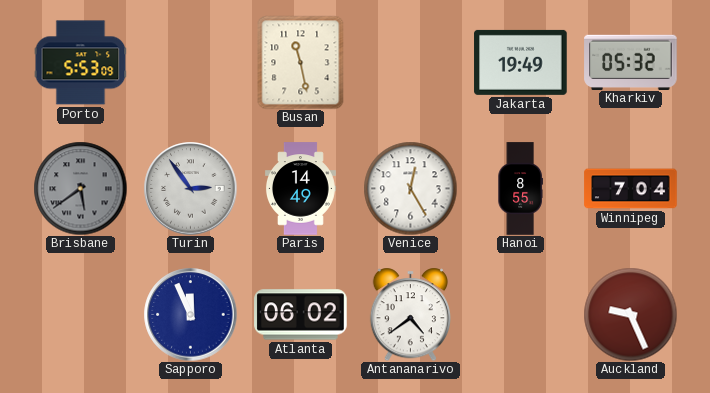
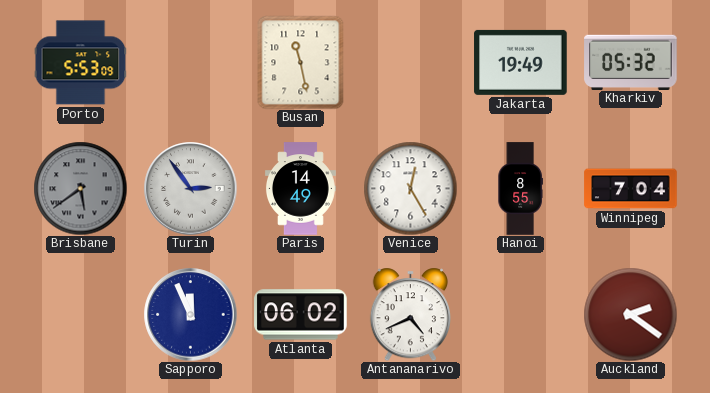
Antananarivo: 4:39 -> 4:41
Auckland: 9:26 -> 2:21
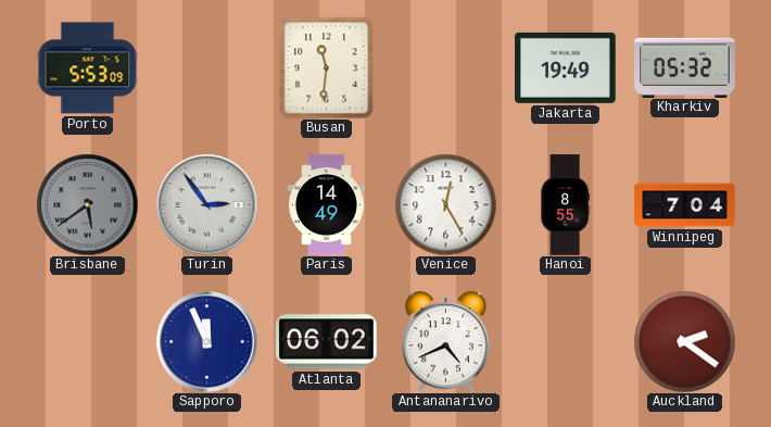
Busan: 11:28 -> 11:31
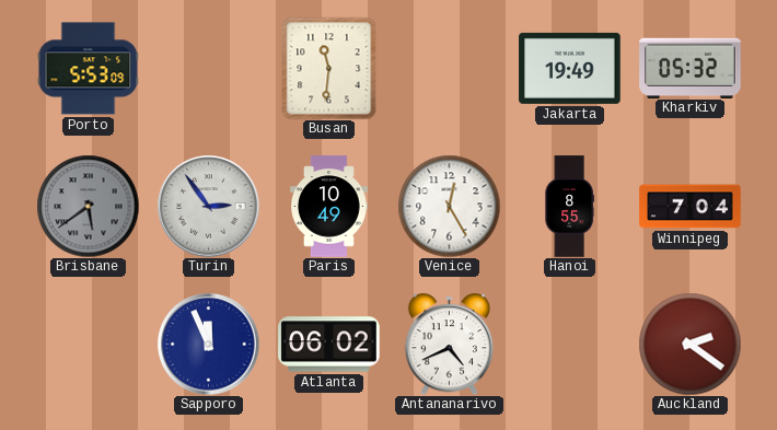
Paris: 14:49 -> 10:49
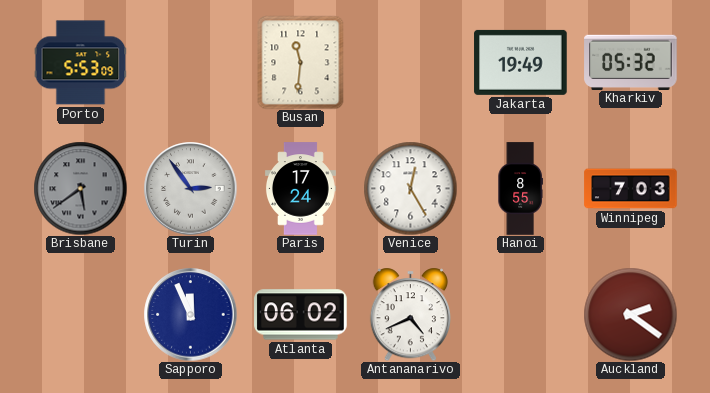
Paris: 10:49 -> 17:24
Winnipeg: 7:04 -> 7:03
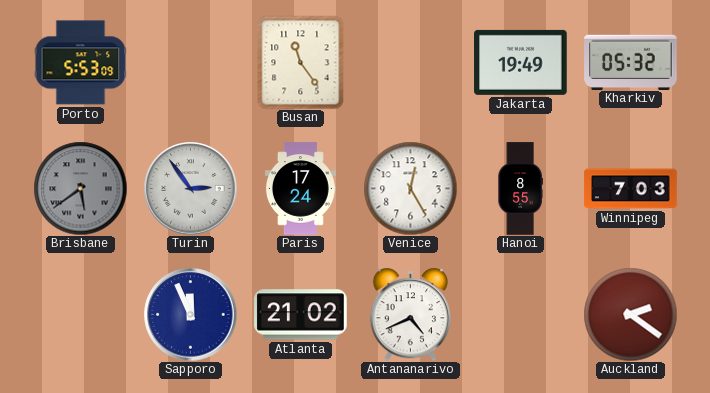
Busan: 11:31 -> 11:24
Atlanta: 06:02 -> 21:02
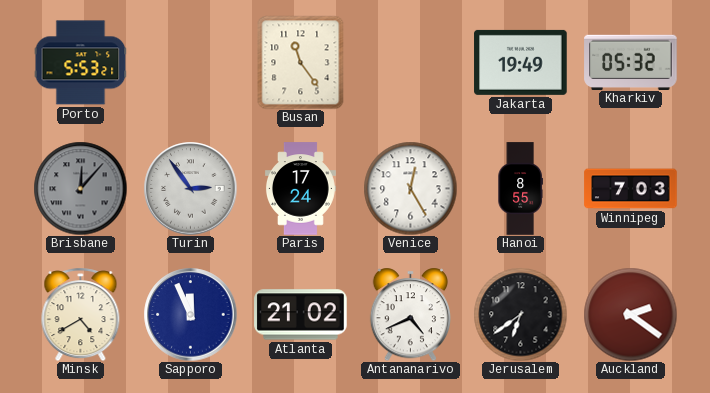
Porto: 5:53:09 -> 5:53:21
Brisbane: 5:39 -> 12:07
Minsk: none -> 4:40
Jerusalem: none -> 6:39
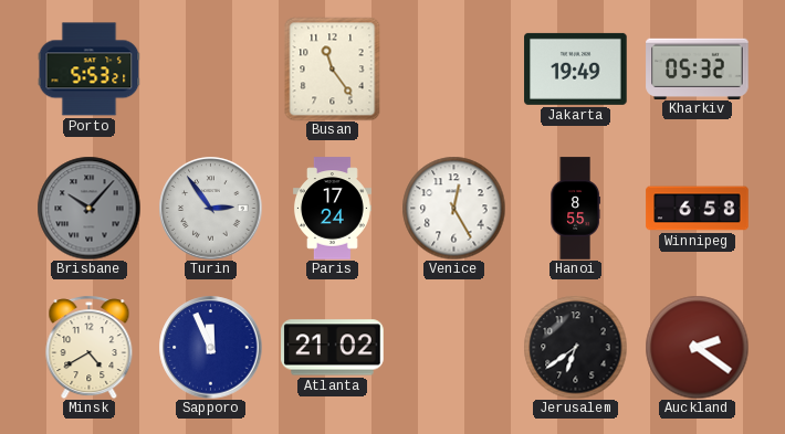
Brisbane: 12:07 -> 10:07
Winnipeg: 7:03 -> 6:58
Antananarivo: 4:41 -> none
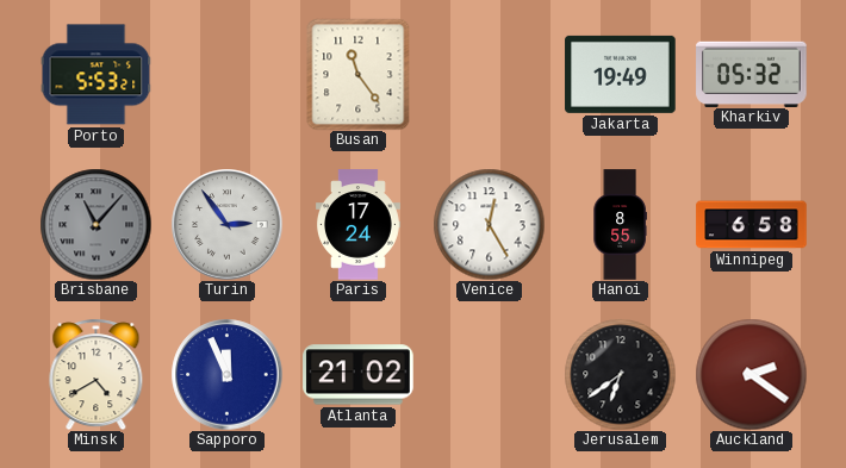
Brisbane: 10:07 -> 11:07
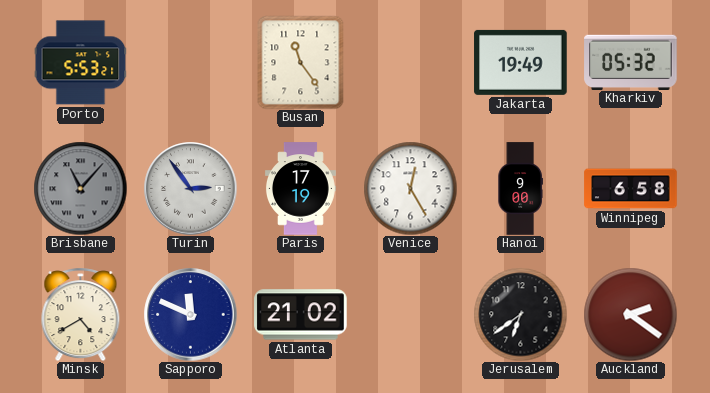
Paris: 17:24 -> 17:19
Hanoi: 8:55 -> 9:00
Sapporo: 11:56 -> 11:49
